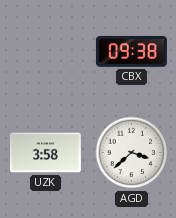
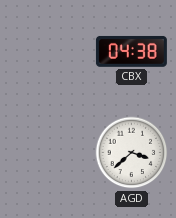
CBX: 09:38 -> 04:38
UZK: 3:58 -> none
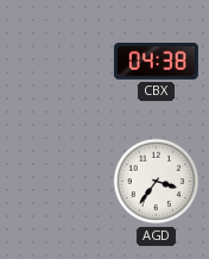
AGD: 3:38 -> 3:36
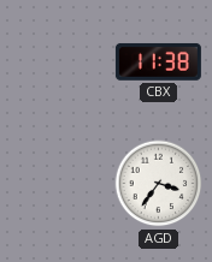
CBX: 04:38 -> 11:38
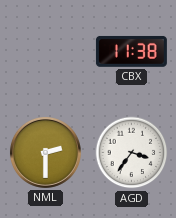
NML: none -> 2:30
